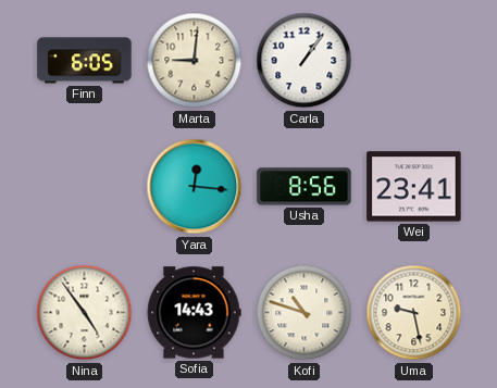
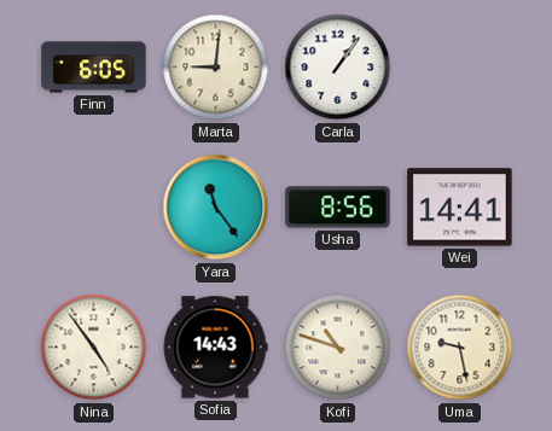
Yara: 12:16 -> 11:24
Wei: 23:41 -> 14:41
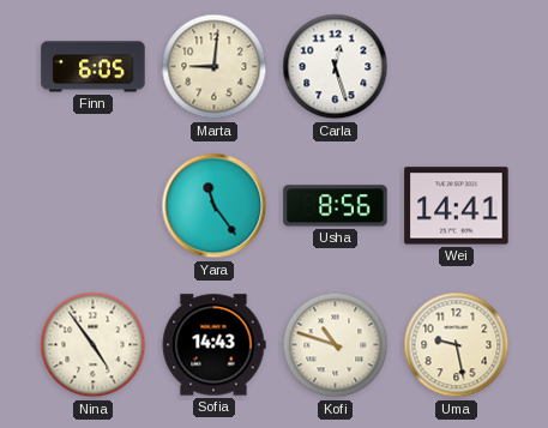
Carla: 1:06 -> 12:27
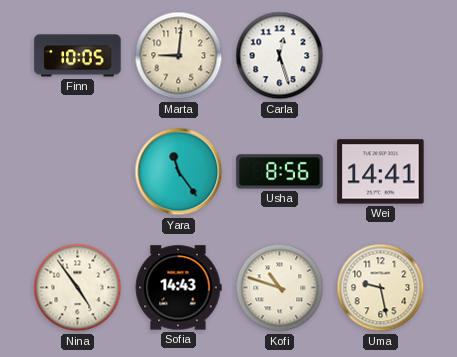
Finn: 6:05 -> 10:05
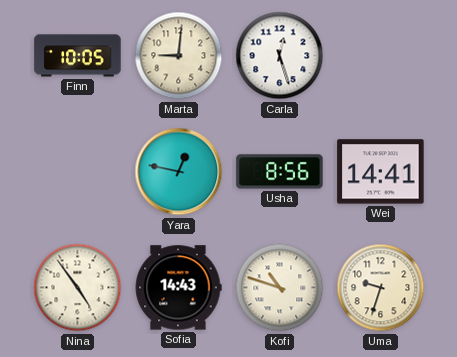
Yara: 11:24 -> 12:47
Uma: 9:28 -> 9:33
